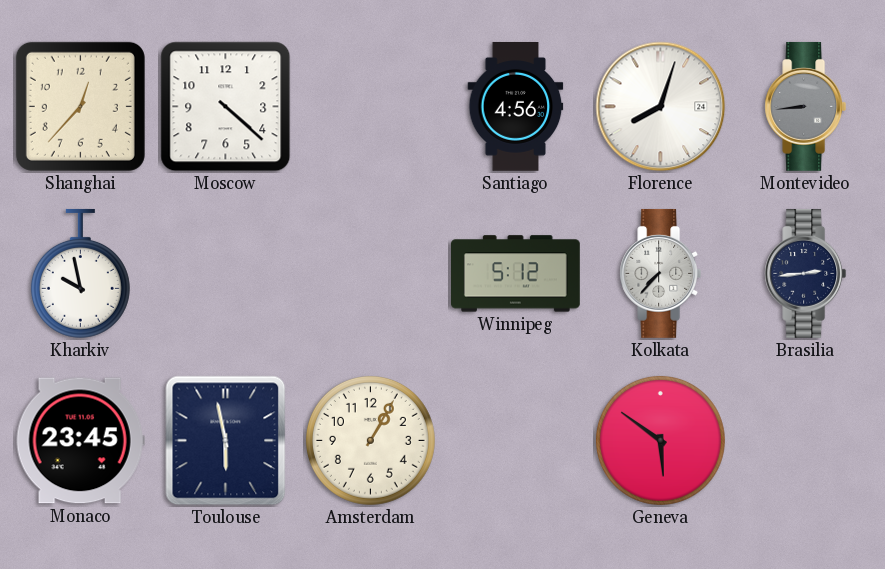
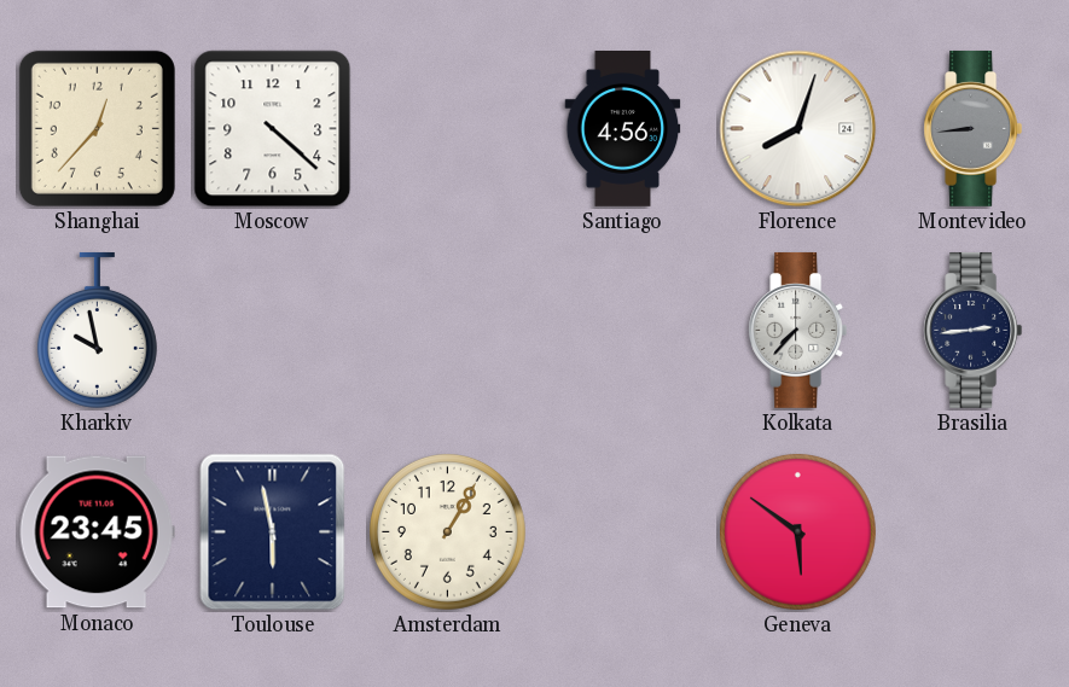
Winnipeg: 5:12 -> none
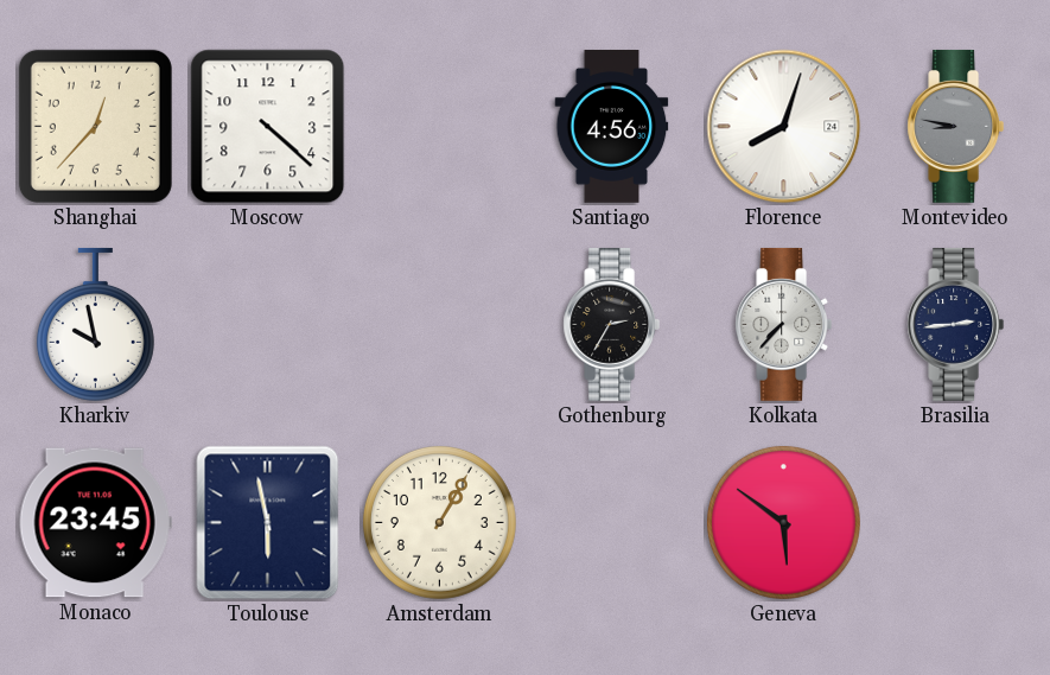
Montevideo: 8:44 -> 8:47
Gothenburg: none -> 2:35
